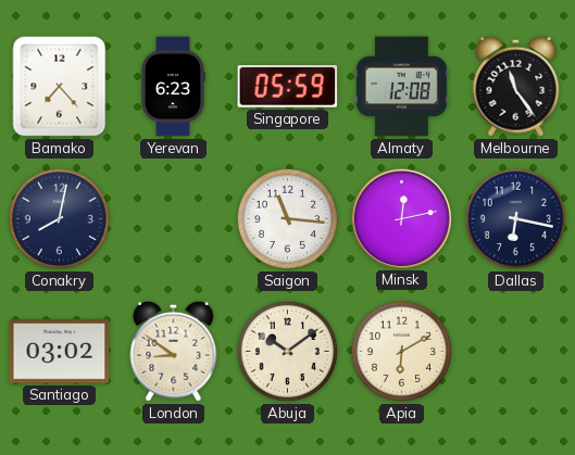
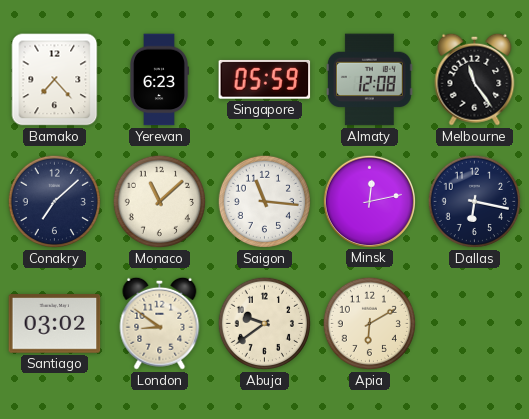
Conakry: 8:02 -> 7:08
Monaco: none -> 11:08
Abuja: 10:09 -> 9:39
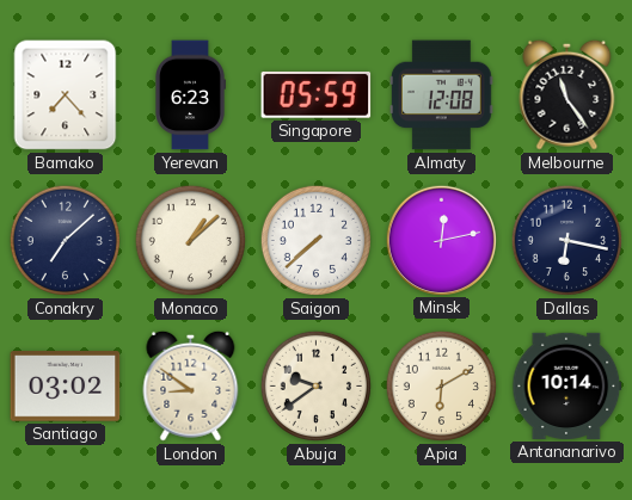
Monaco: 11:08 -> 1:08
Saigon: 11:16 -> 7:38
Antananarivo: none -> 10:14
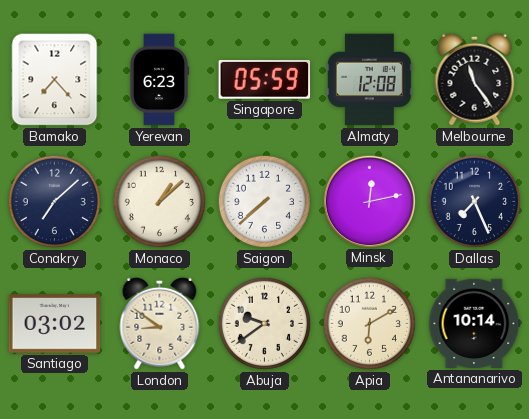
Dallas: 6:17 -> 7:26
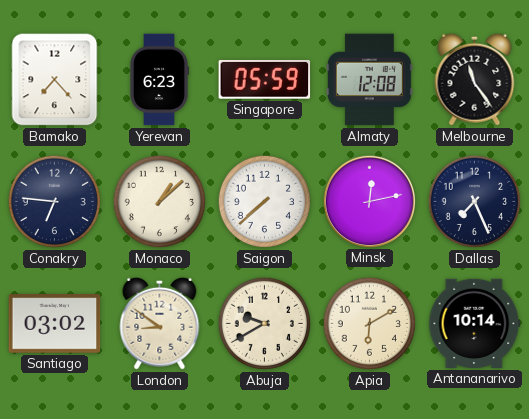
Conakry: 7:08 -> 6:46
Abuja: 9:39 -> 9:40
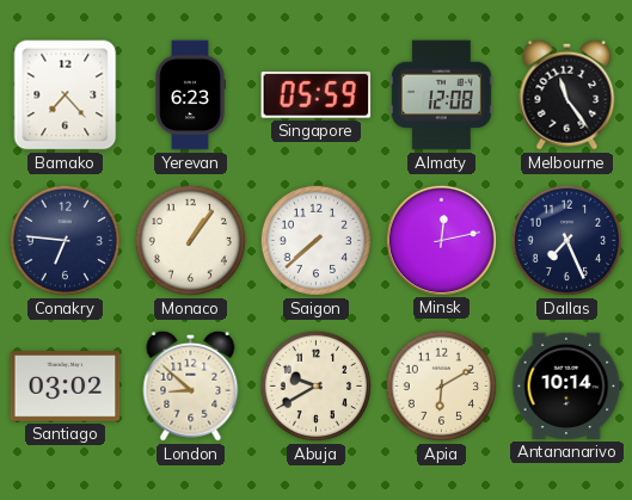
Monaco: 1:08 -> 1:06
London: 8:51 -> 8:52
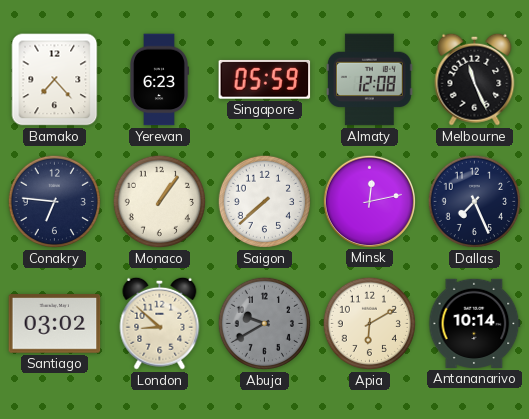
Melbourne: 11:24 -> 11:26
Abuja dial: cream -> grey
